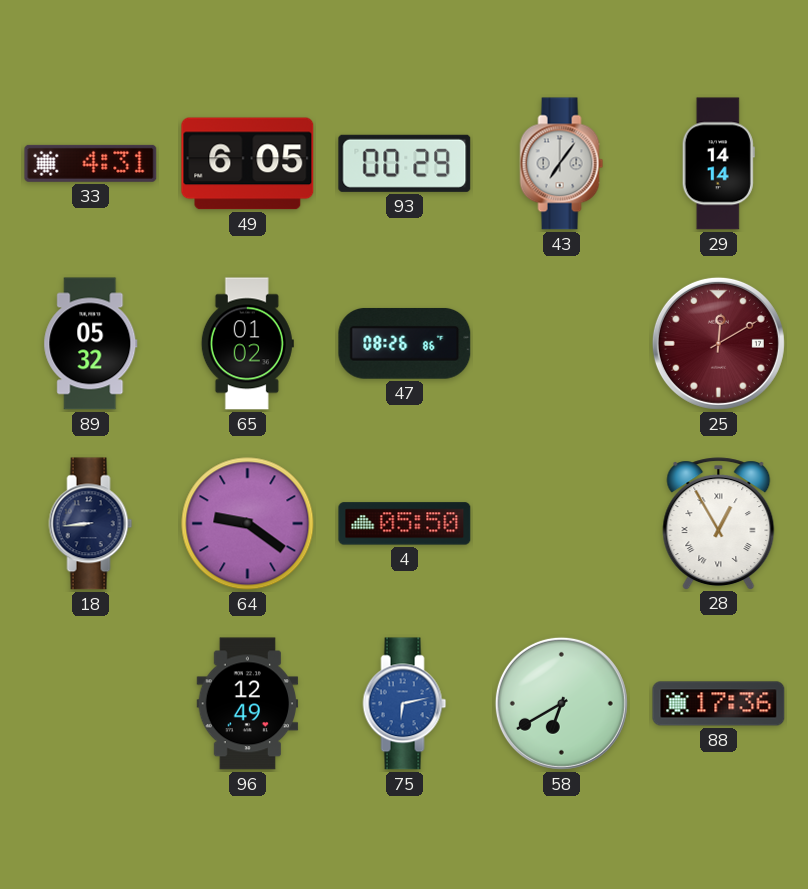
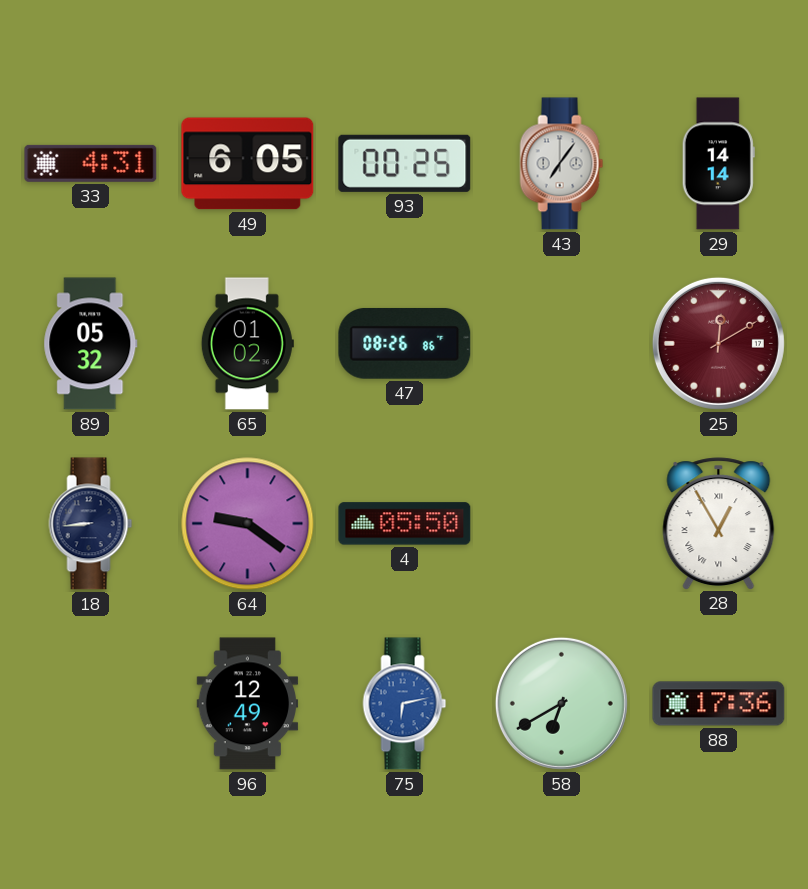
93: 00:29 -> 00:25
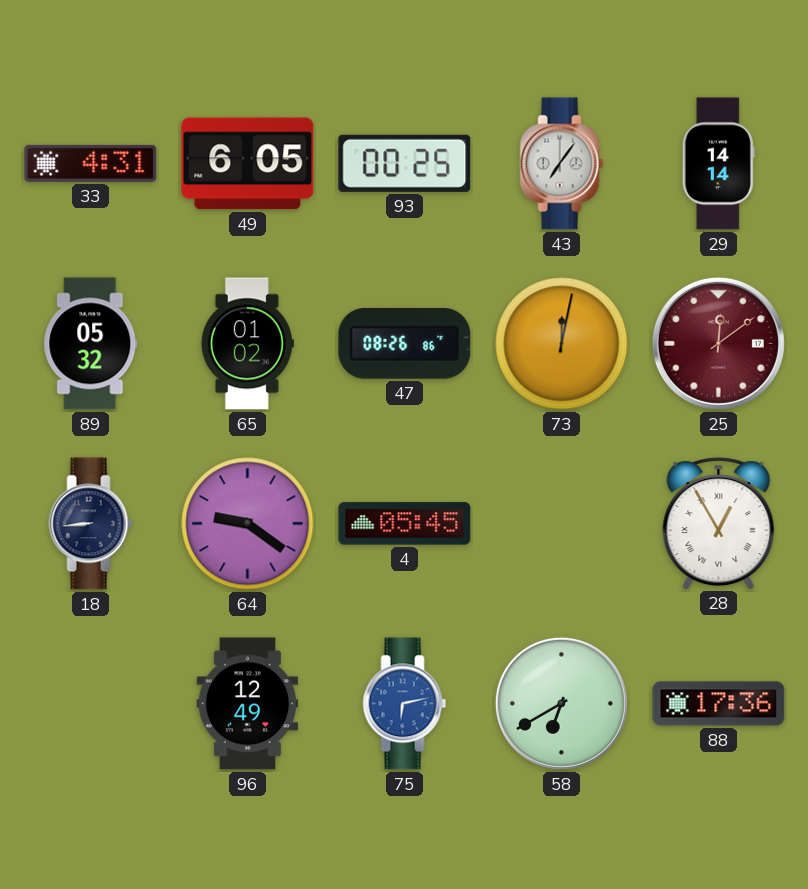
73: none -> 12:02
25: 12:10 -> 12:09
4: 05:50 -> 05:45
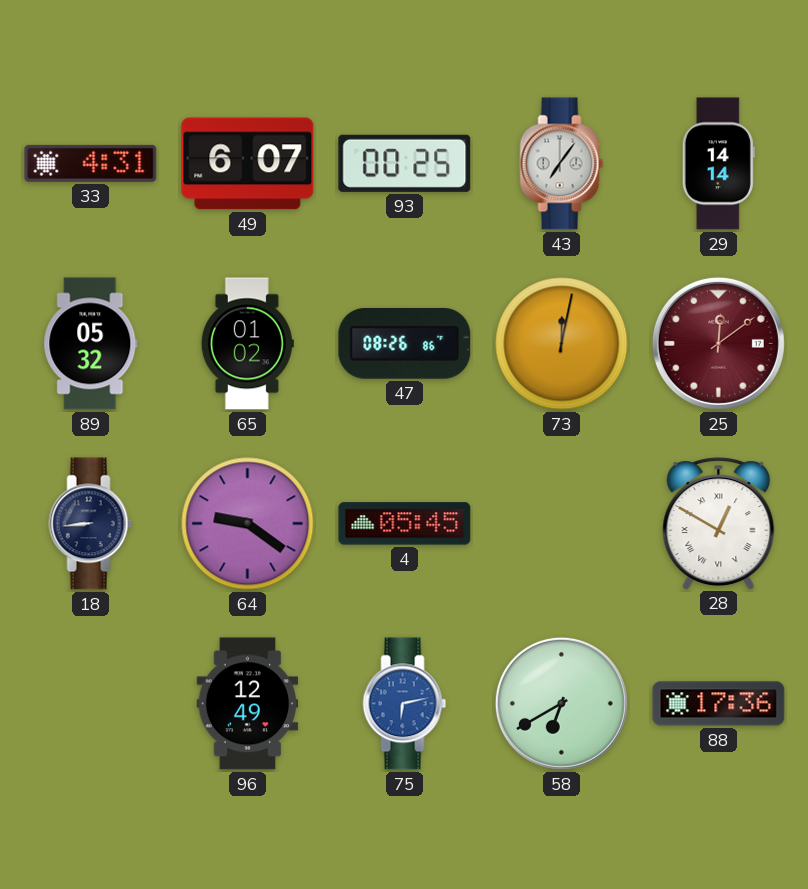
49: 6:05 -> 6:07
28: 12:55 -> 12:50
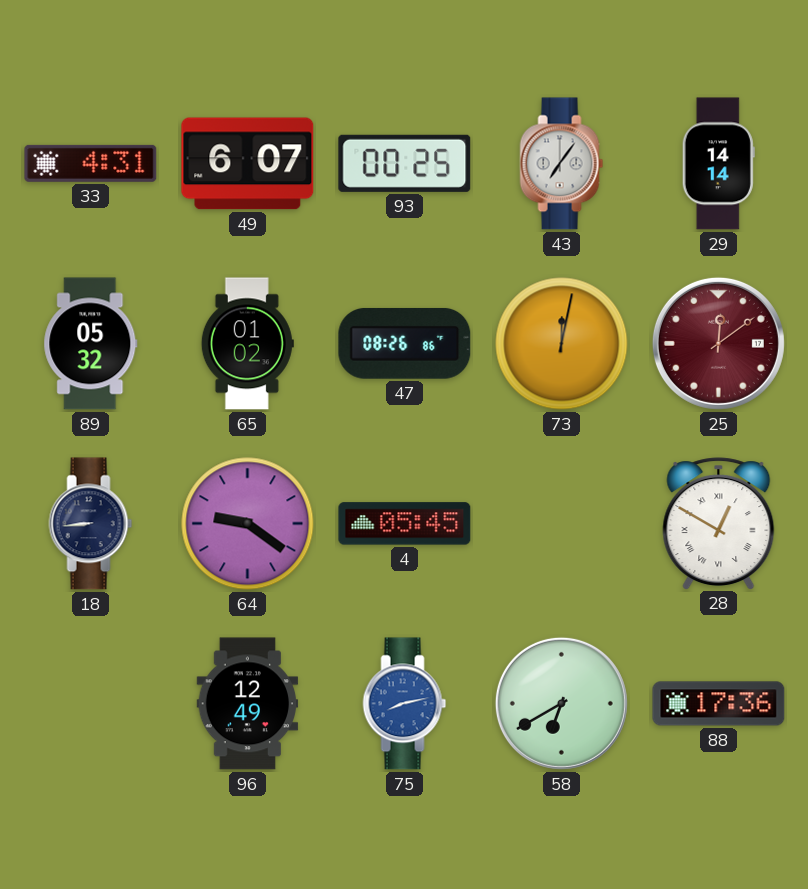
75: 6:13 -> 8:13
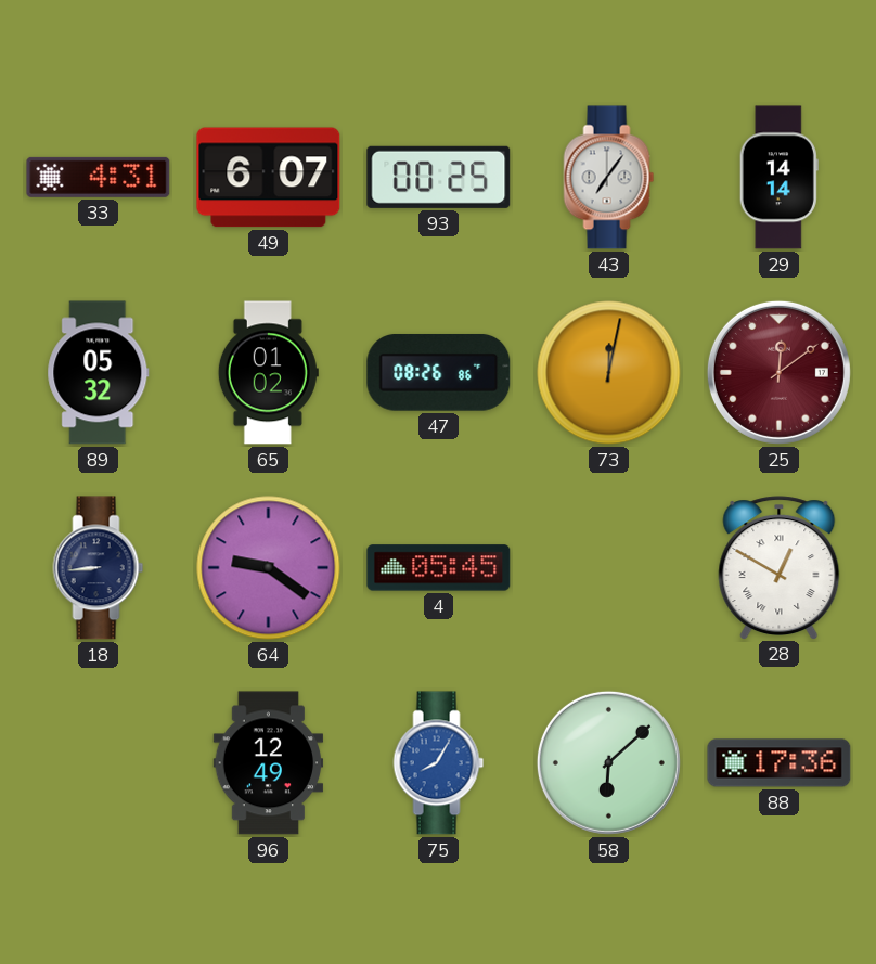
75: 8:13 -> 8:05
58: 6:40 -> 6:08
